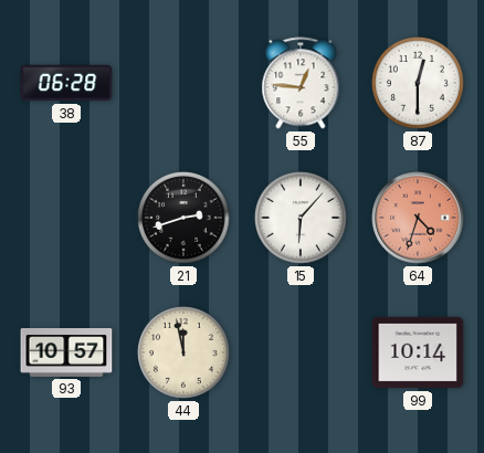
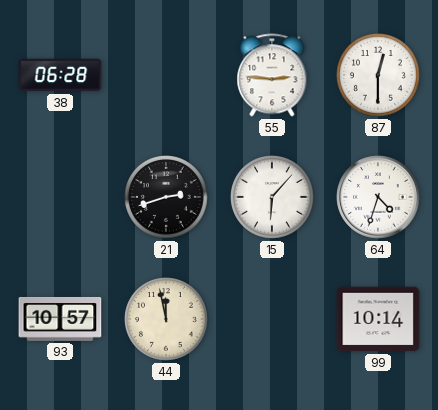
55: 12:46 -> 2:46
64 dial: salmon -> white
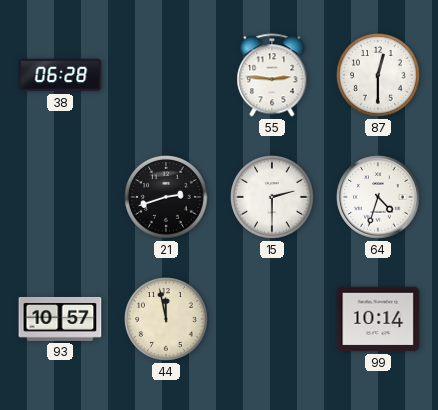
15: 6:07 -> 2:30
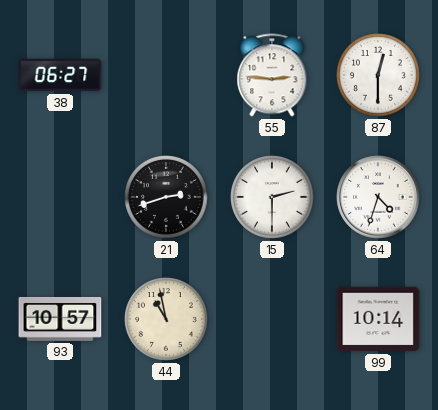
38: 06:28 -> 06:27
44: 11:58 -> 10:58
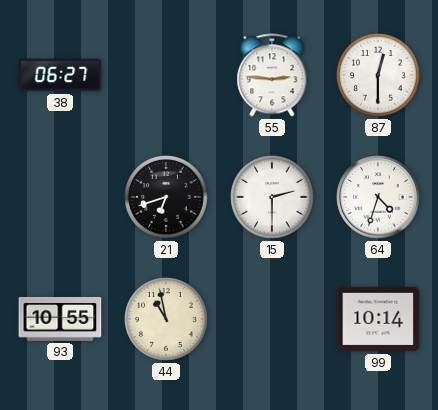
21: 2:42 -> 6:42
93: 10:57 -> 10:55
